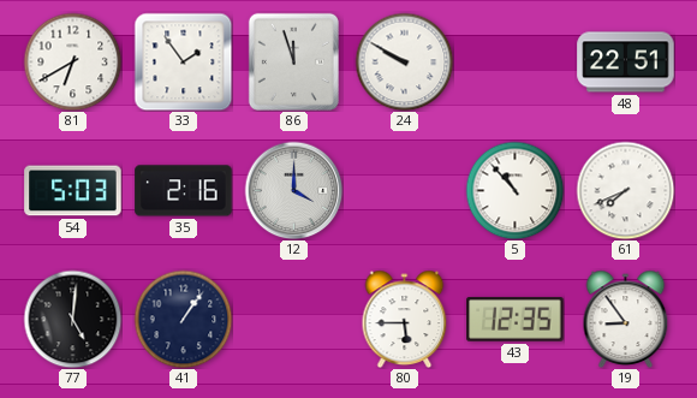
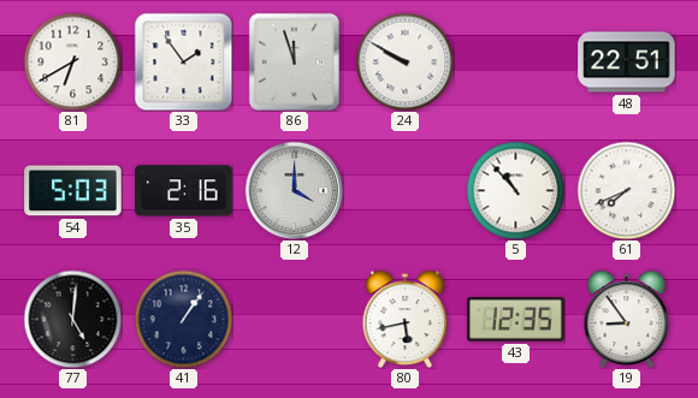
80: 5:45 -> 5:43
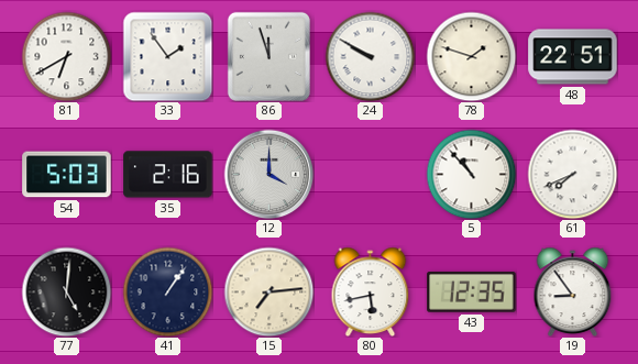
78: none -> 1:48
15: none -> 7:14
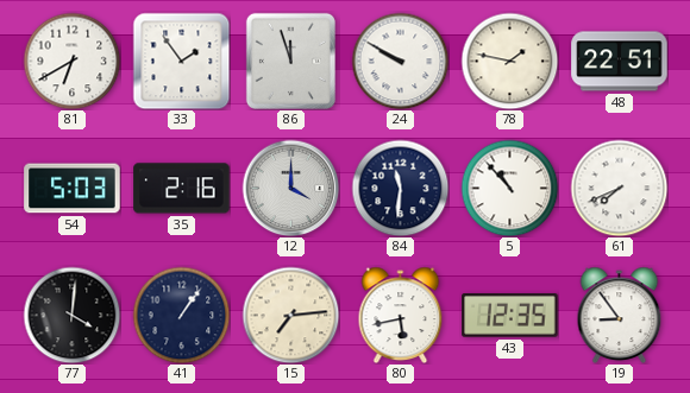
78: 1:48 -> 1:47
84: none -> 11:31
77: 5:01 -> 4:01
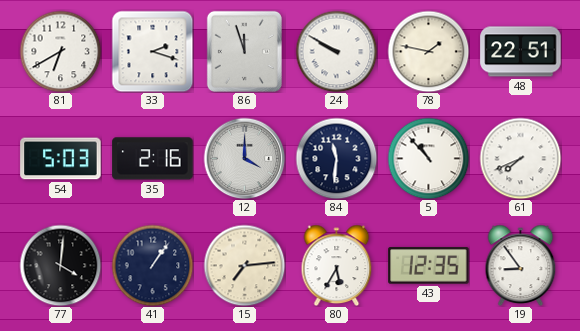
33: 1:54 -> 2:18
80: 5:43 -> 5:35
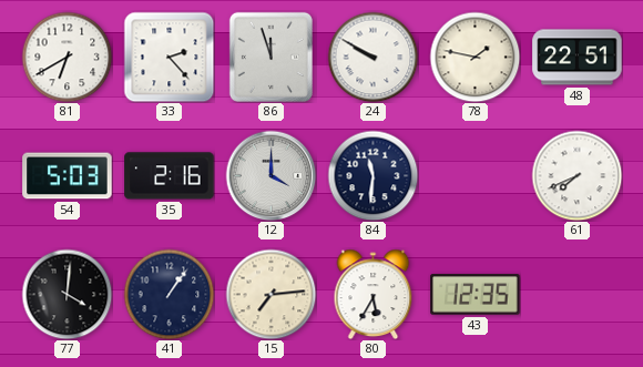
33: 2:18 -> 2:23
5: 10:53 -> none
19: 8:54 -> none
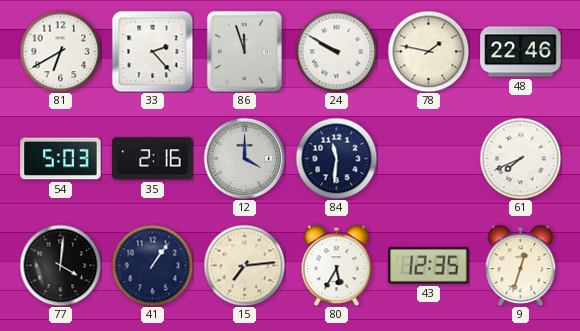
48: 22:51 -> 22:46
9: none -> 12:33
